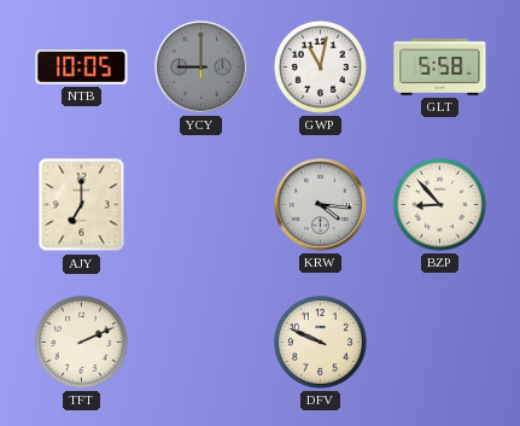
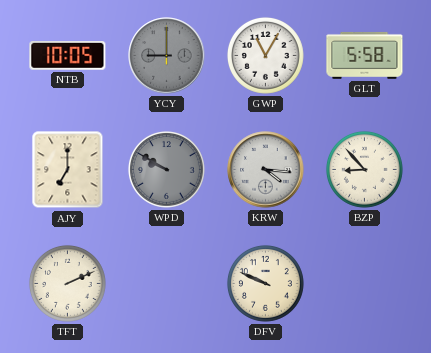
GWP: 11:02 -> 11:05
WPD: none -> 9:50
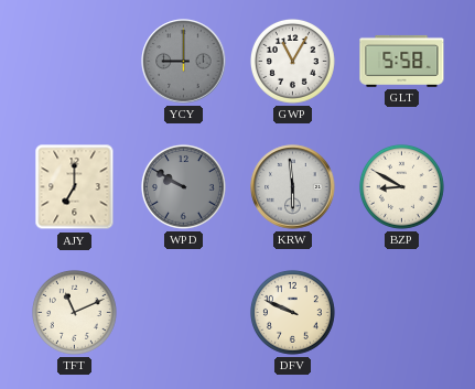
NTB: 10:05 -> none
KRW: 4:16 -> 5:59
BZP: 8:53 -> 8:50
TFT: 2:11 -> 11:11
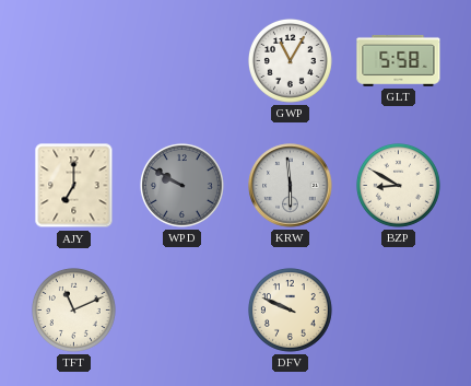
YCY: 9:00 -> none
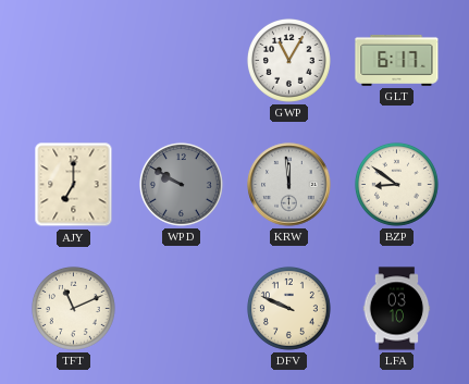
GLT: 5:58 -> 6:17
KRW: 5:59 -> 11:59
BZP: 8:50 -> 8:51
LFA: none -> 03:10
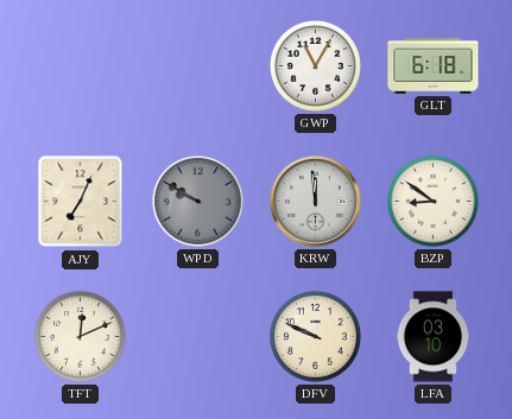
GLT: 6:17 -> 6:18
AJY: 7:00 -> 7:04
TFT: 11:11 -> 12:11
